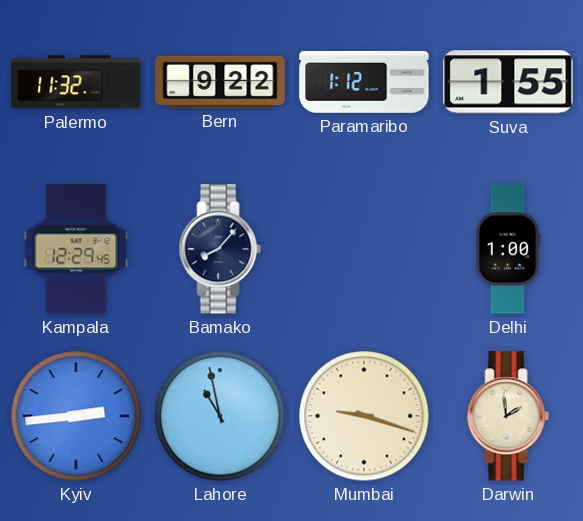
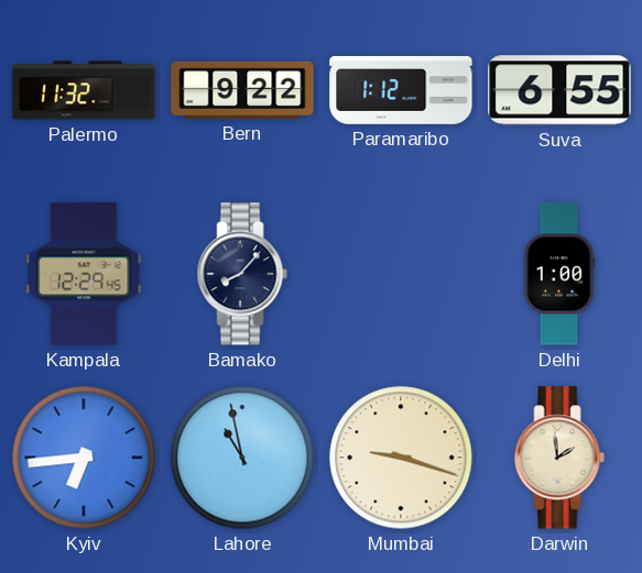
Suva: 1:55 -> 6:55
Kyiv: 2:44 -> 6:44
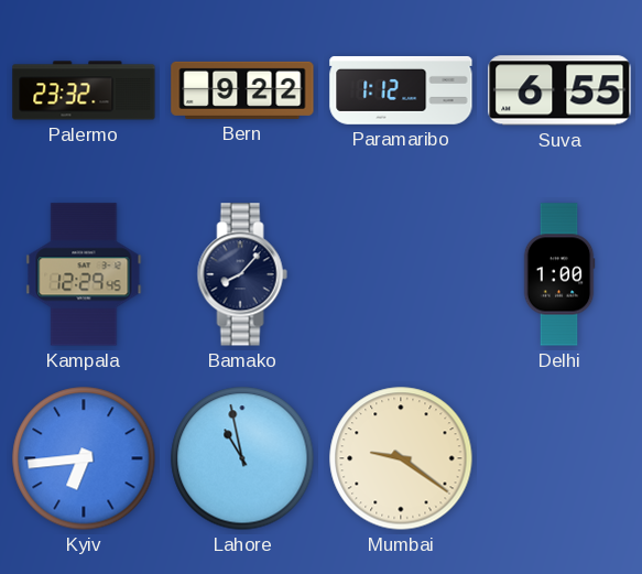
Palermo: 11:32 -> 23:32
Mumbai: 9:18 -> 9:21
Darwin: 1:59 -> none
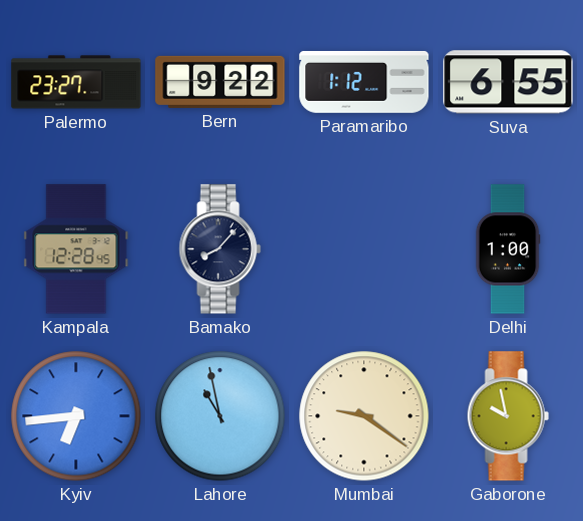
Palermo: 23:32 -> 23:27
Kampala: 12:29 -> 12:28
Gaborone: none -> 9:58
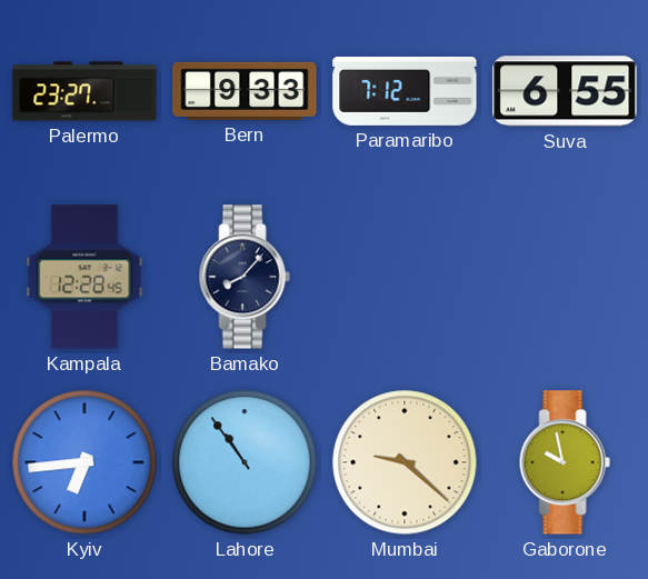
Bern: 9:22 -> 9:33
Paramaribo: 1:12 -> 7:12
Delhi: 1:00 -> none
Lahore: 10:58 -> 10:54
Mumbai: 9:21 -> 9:22
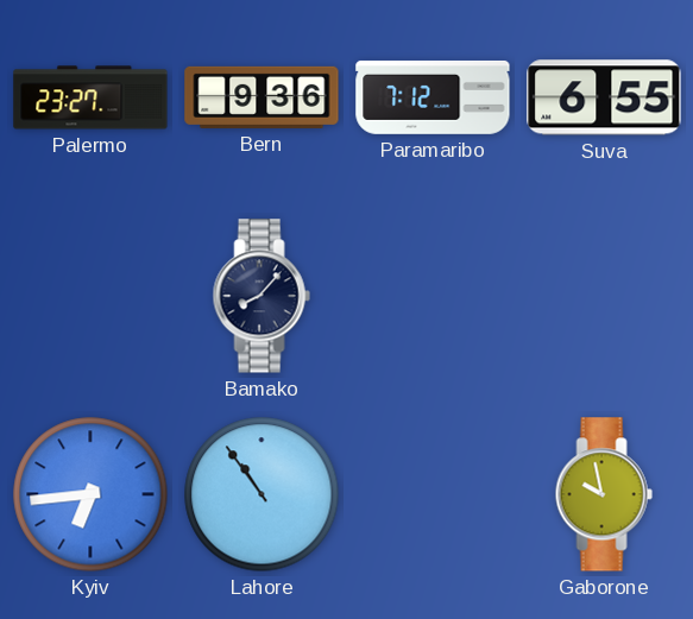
Bern: 9:33 -> 9:36
Kampala: 12:28 -> none
Mumbai: 9:22 -> none
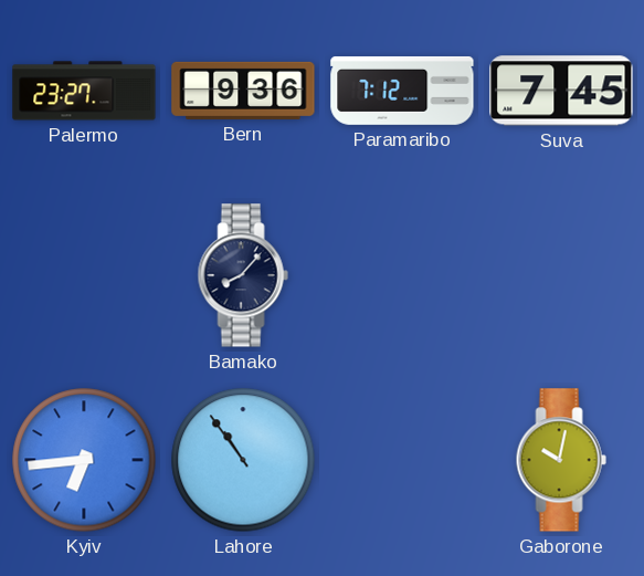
Suva: 6:55 -> 7:45
Gaborone: 9:58 -> 10:02
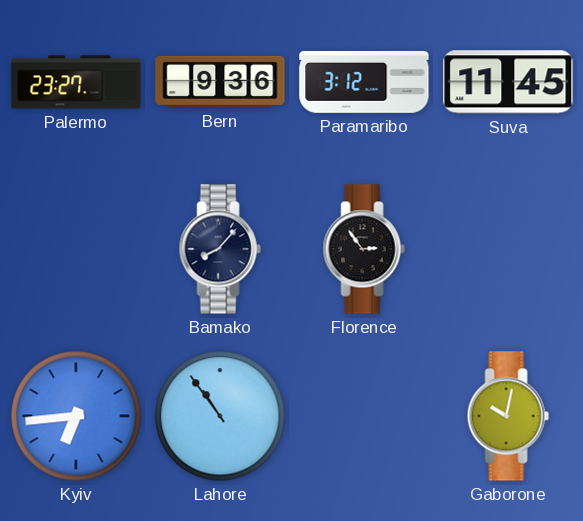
Paramaribo: 7:12 -> 3:12
Suva: 7:45 -> 11:45
Florence: none -> 2:54
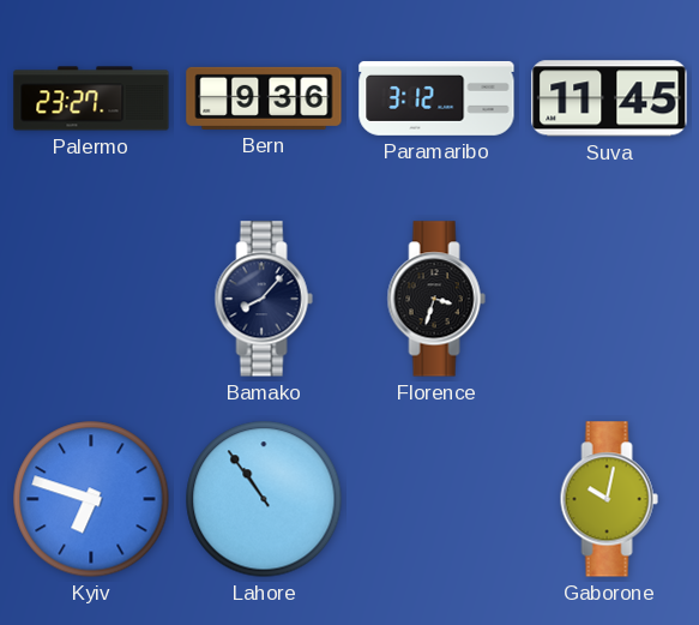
Florence: 2:54 -> 3:33
Kyiv: 6:44 -> 6:48
